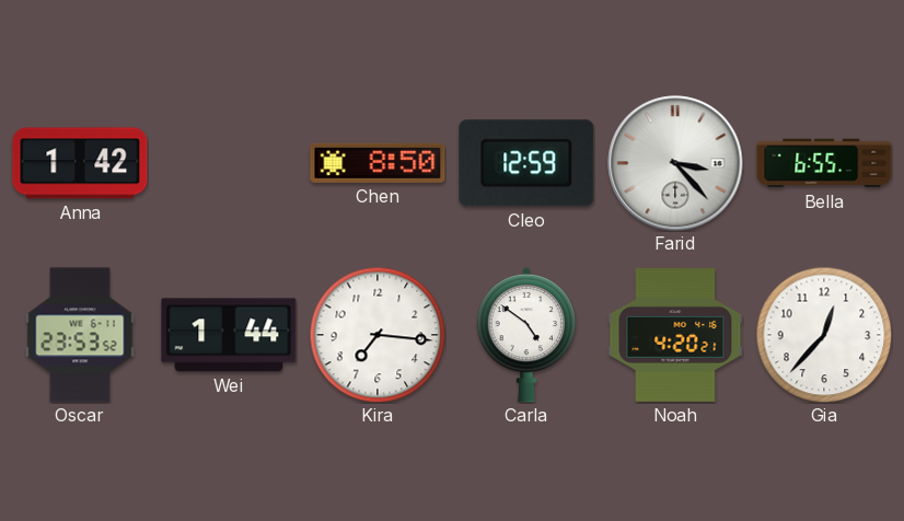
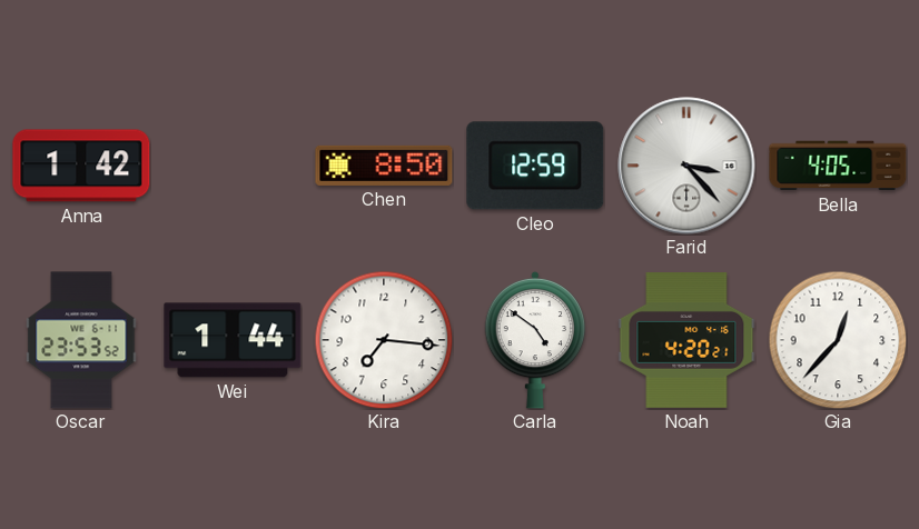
Bella: 6:55 -> 4:05
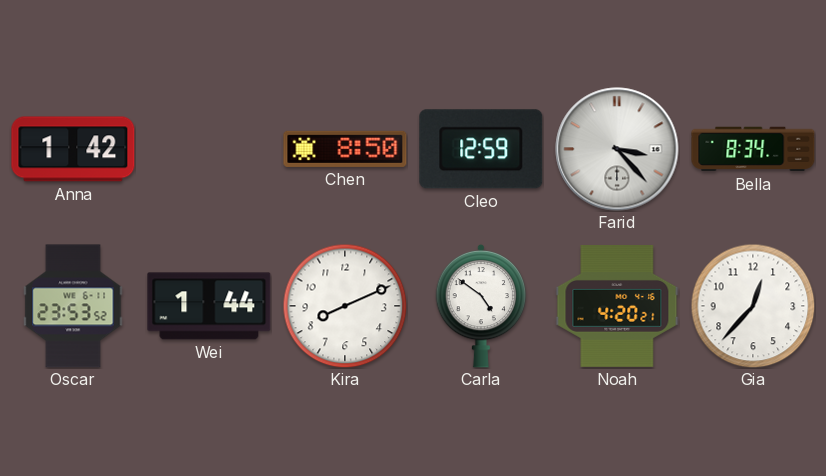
Bella: 4:05 -> 8:34
Kira: 7:16 -> 8:11
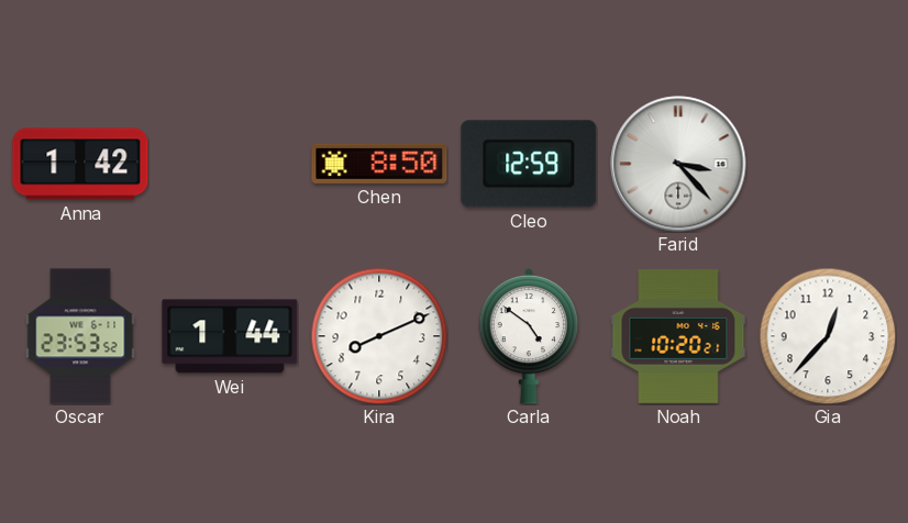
Bella: 8:34 -> none
Noah: 4:20 -> 10:20
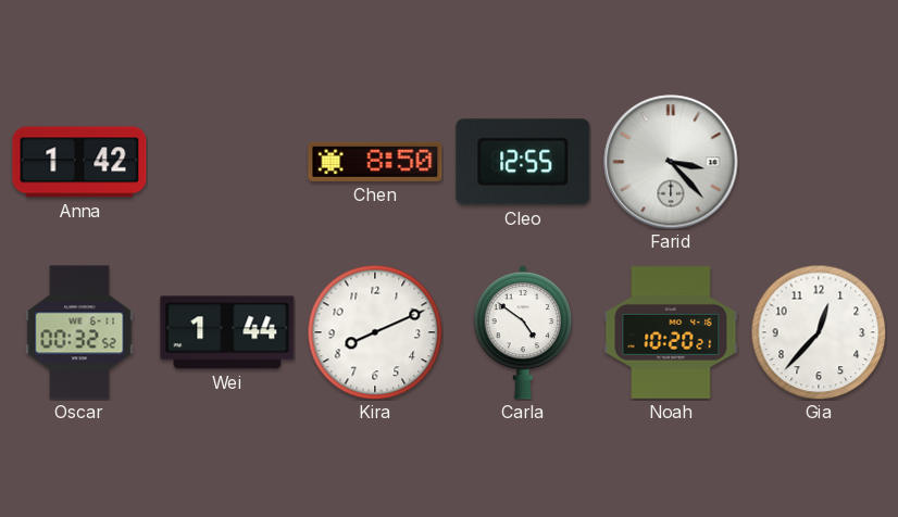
Cleo: 12:59 -> 12:55
Oscar: 23:53 -> 00:32
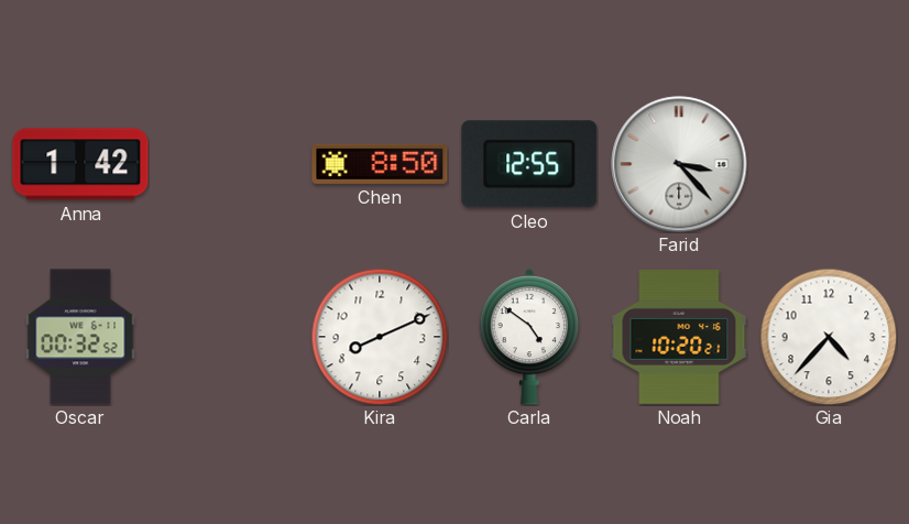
Wei: 1:44 -> none
Gia: 12:37 -> 4:37
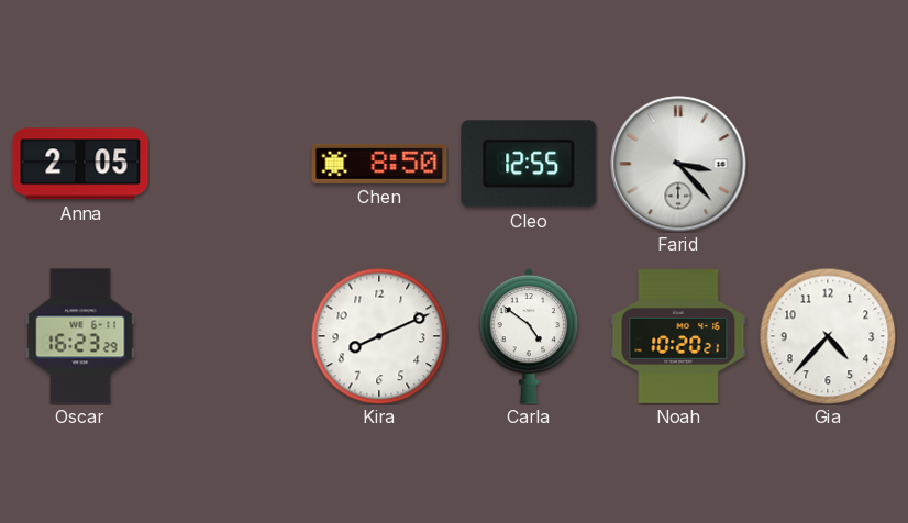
Anna: 1:42 -> 2:05
Oscar: 00:32 -> 16:23
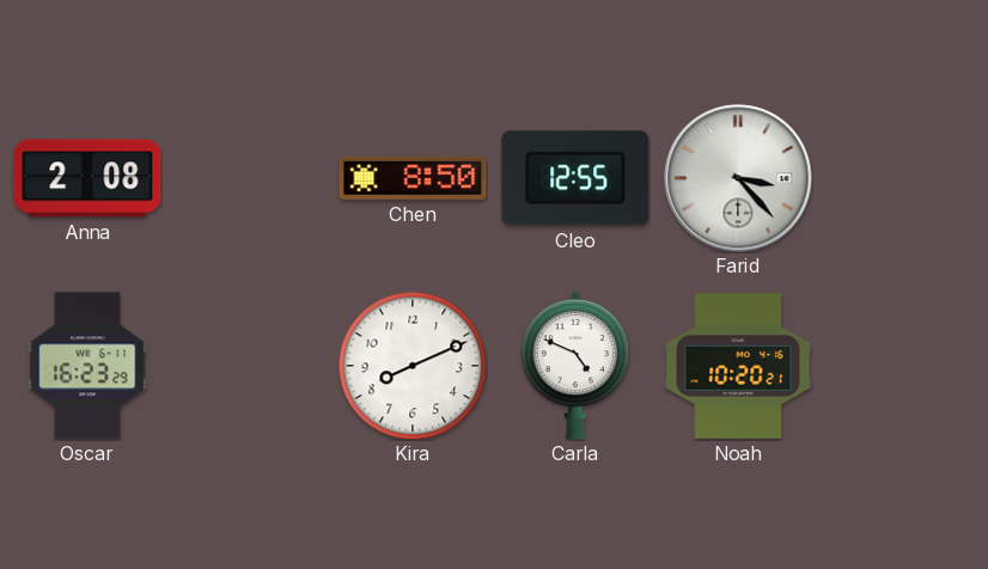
Anna: 2:05 -> 2:08
Carla: 4:51 -> 4:49
Gia: 4:37 -> none
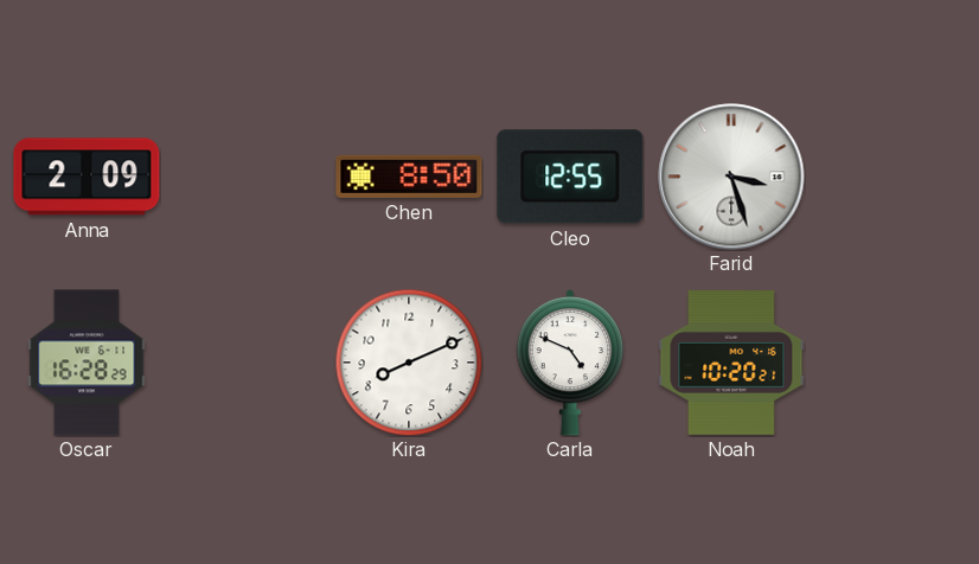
Anna: 2:08 -> 2:09
Farid: 3:23 -> 3:27
Oscar: 16:23 -> 16:28
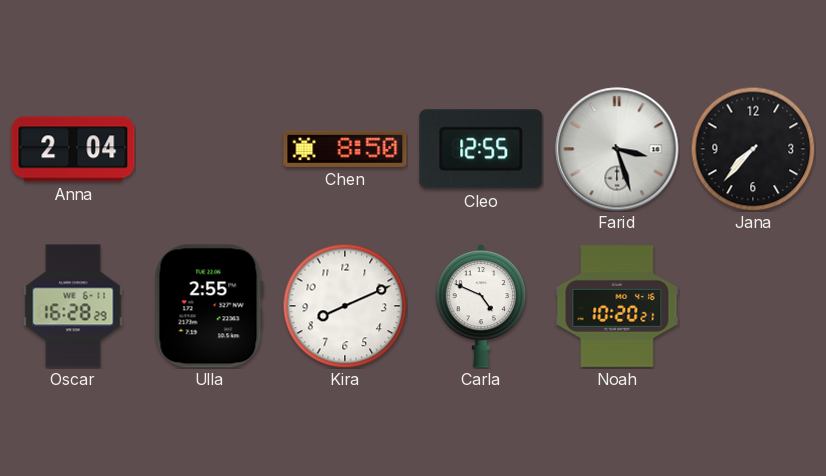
Anna: 2:09 -> 2:04
Jana: none -> 7:37
Ulla: none -> 2:55
